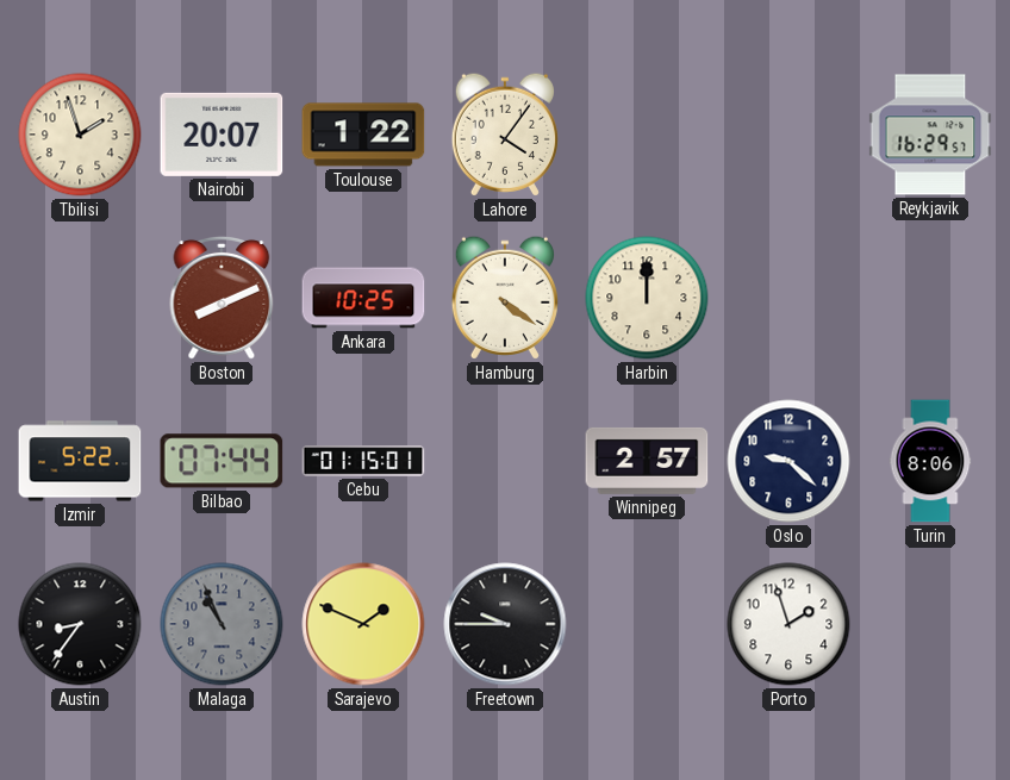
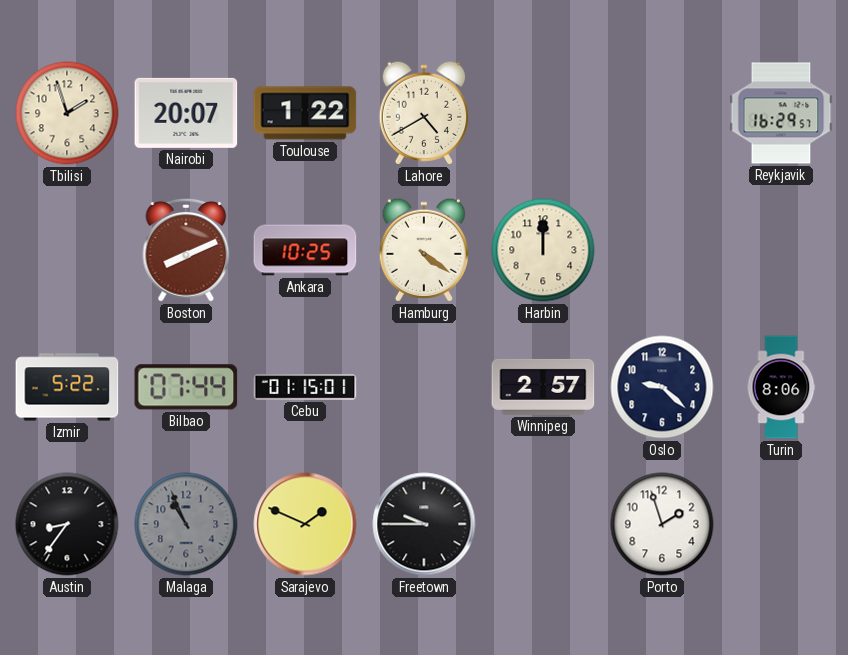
Lahore: 4:06 -> 4:40
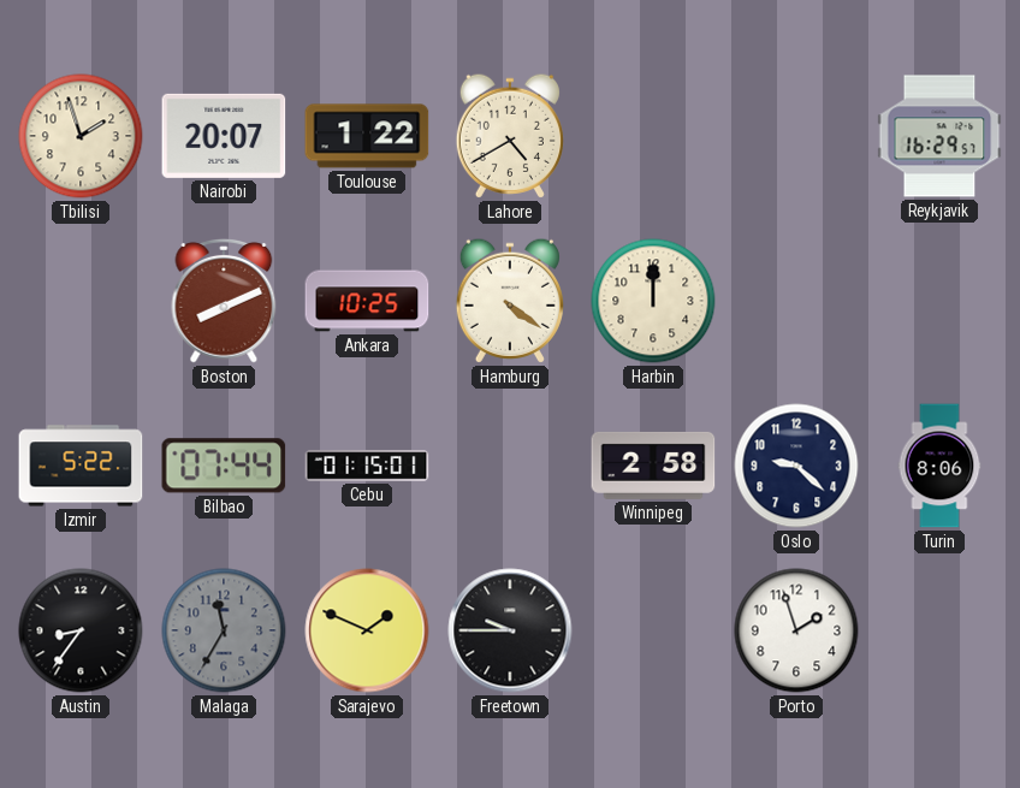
Winnipeg: 2:57 -> 2:58
Malaga: 10:56 -> 11:35
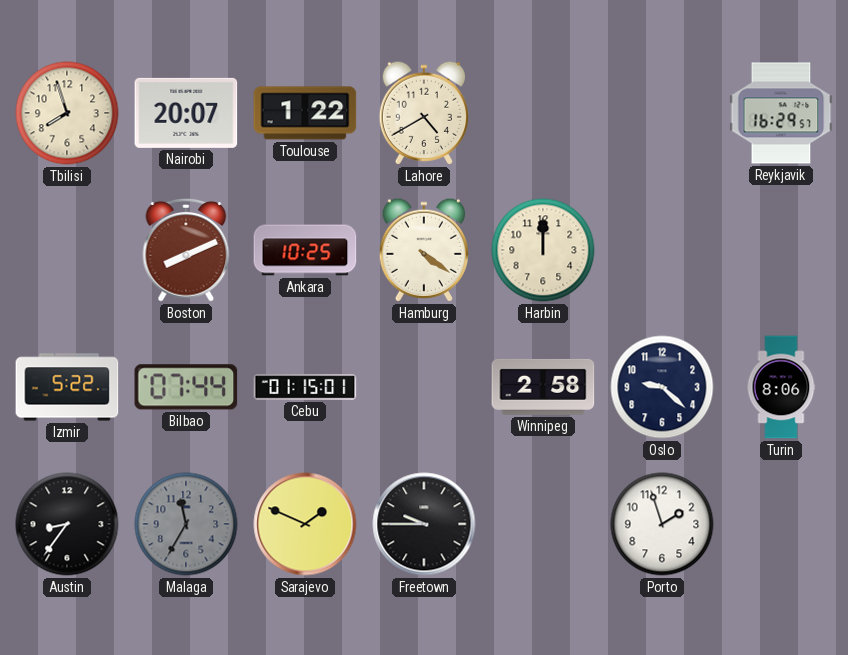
Tbilisi: 1:57 -> 7:57
